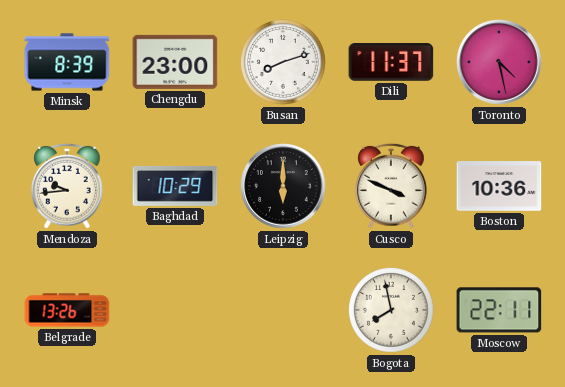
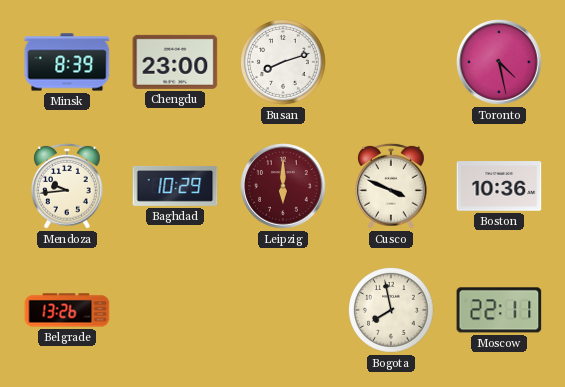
Dili: 11:37 -> none
Leipzig dial: black -> burgundy
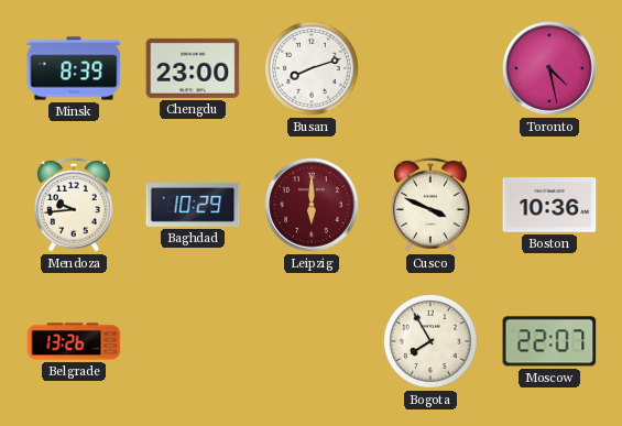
Bogota: 7:58 -> 7:55
Moscow: 22:11 -> 22:07
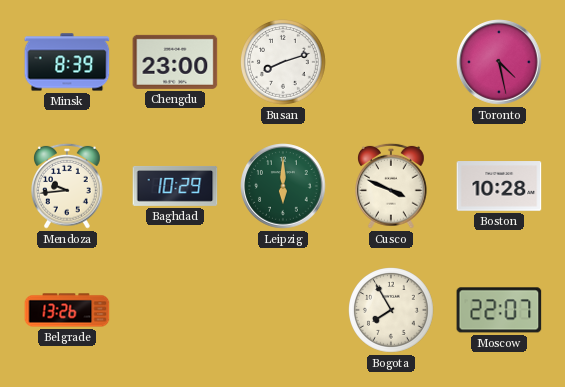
Leipzig dial: burgundy -> green
Boston: 10:36 -> 10:28
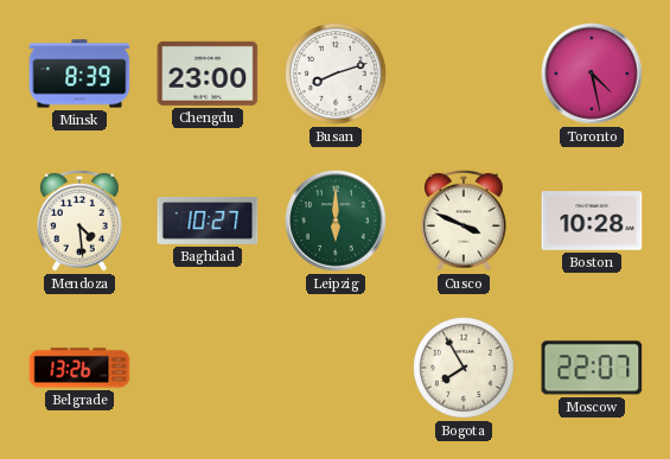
Mendoza: 9:44 -> 4:29
Baghdad: 10:29 -> 10:27
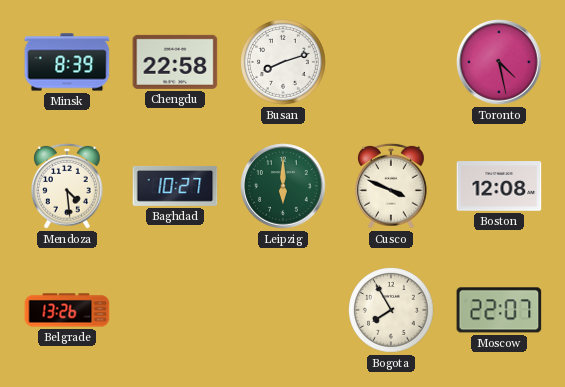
Chengdu: 23:00 -> 22:58
Boston: 10:28 -> 12:08
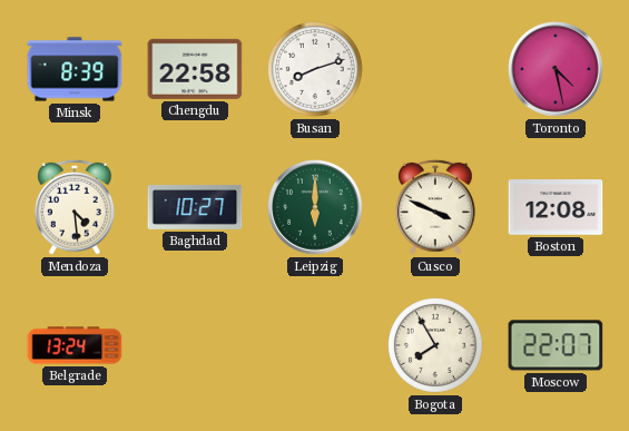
Belgrade: 13:26 -> 13:24
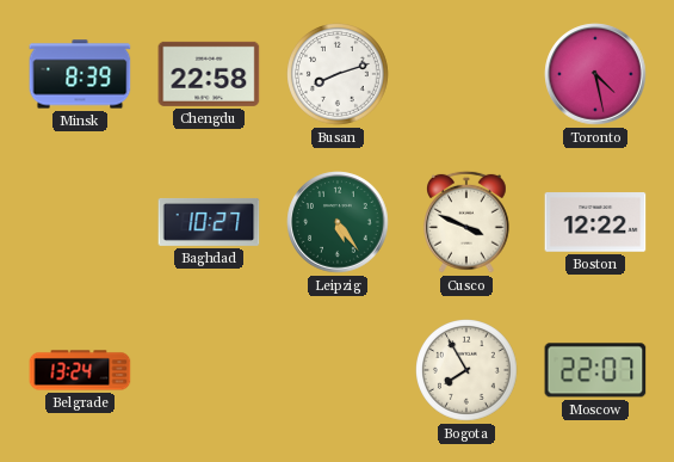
Mendoza: 4:29 -> none
Leipzig: 6:00 -> 5:24
Boston: 12:08 -> 12:22
